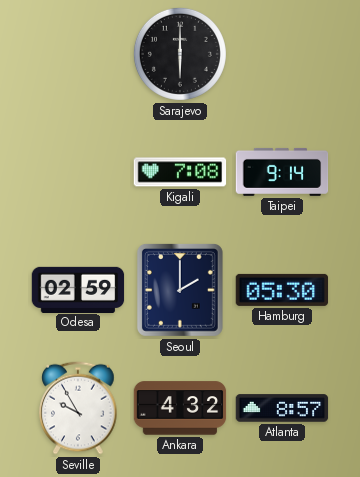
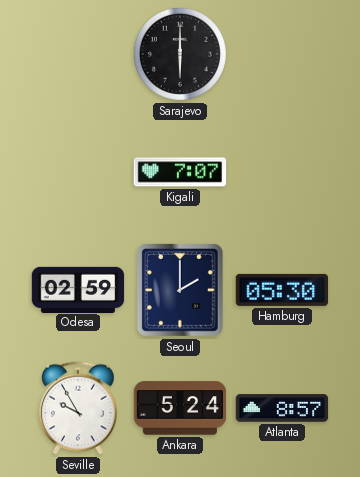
Kigali: 7:08 -> 7:07
Taipei: 9:14 -> none
Ankara: 4:32 -> 5:24
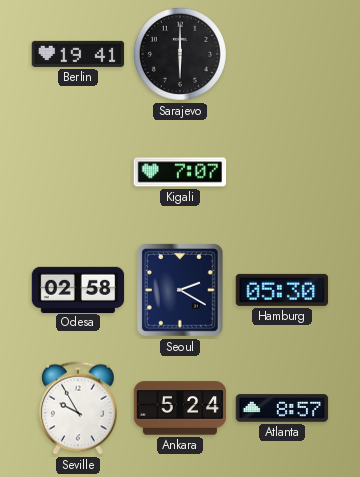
Berlin: none -> 19:41
Odesa: 02:59 -> 02:58
Seoul: 2:00 -> 2:20
